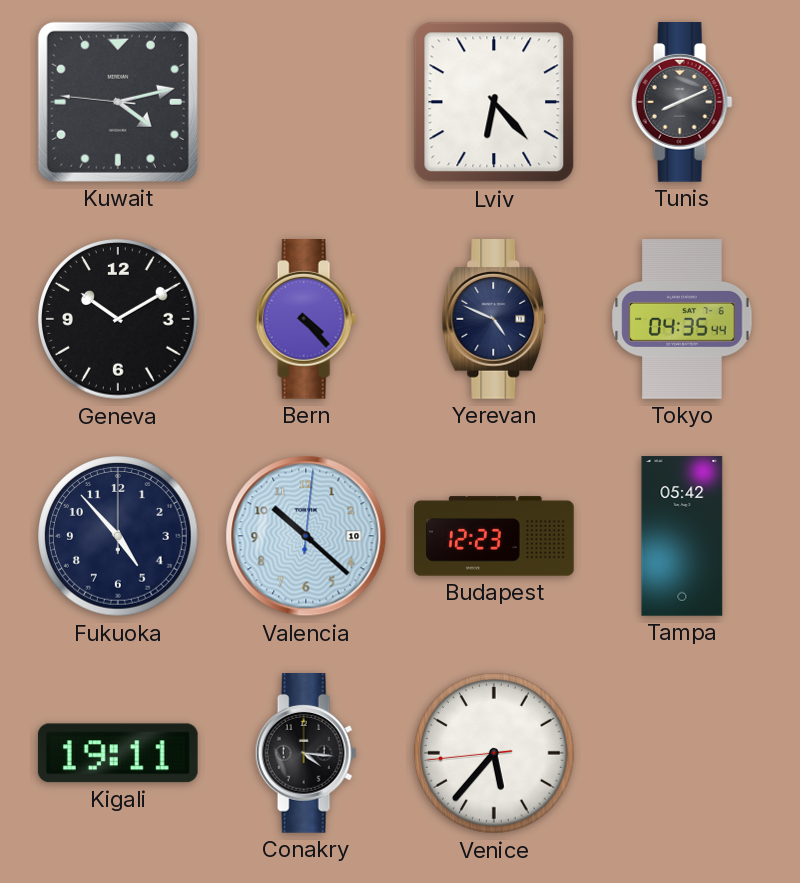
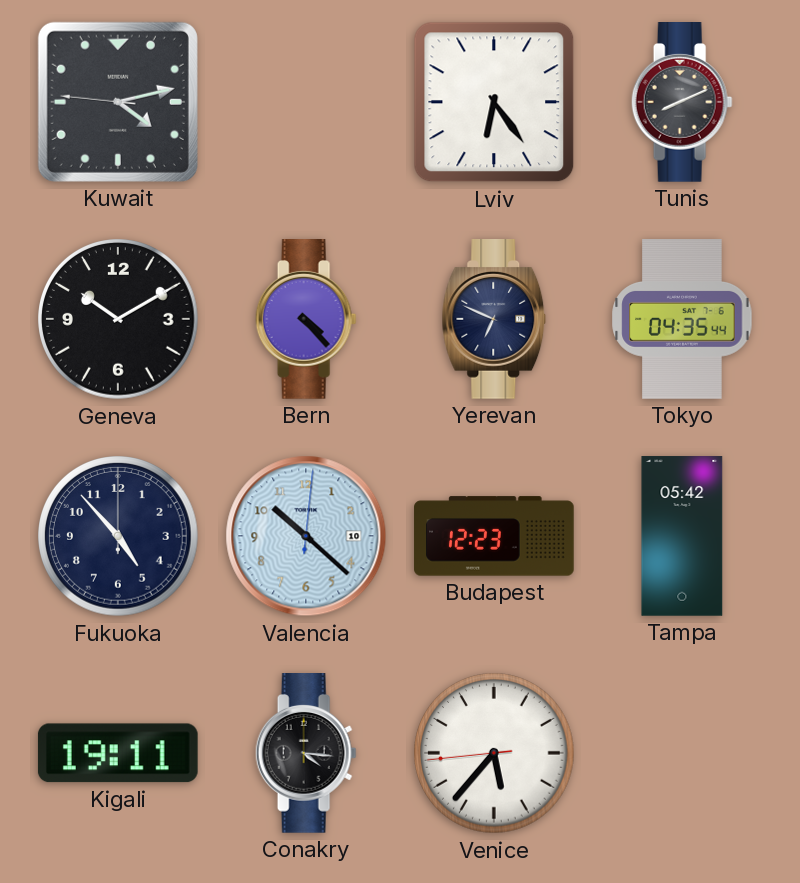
Lviv: 6:23 -> 6:24
Yerevan: 4:49 -> 6:49
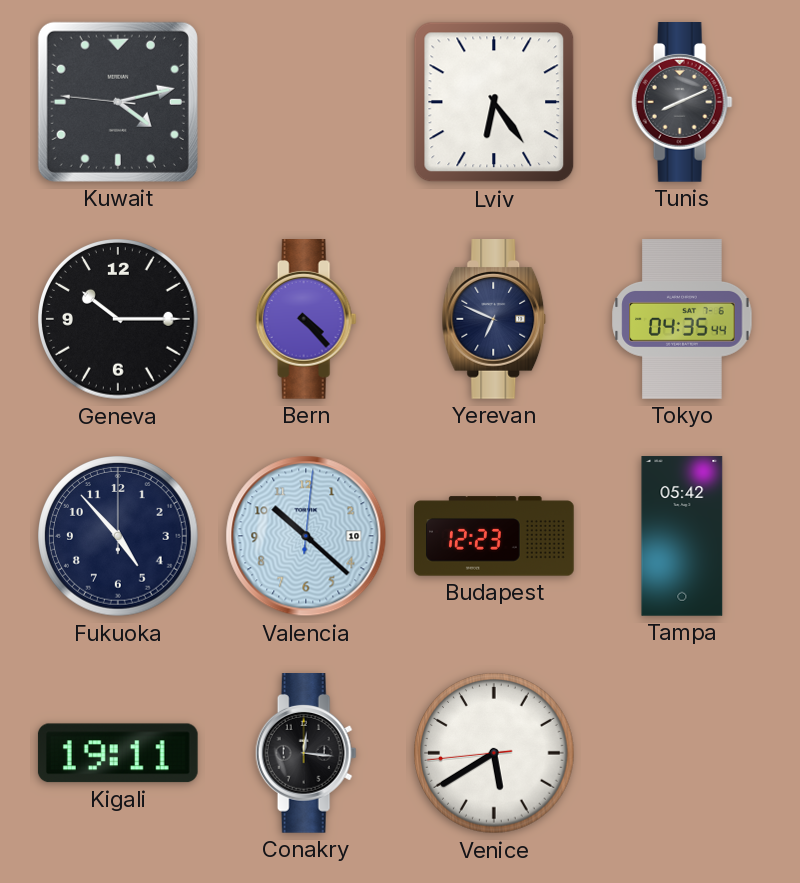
Geneva: 10:10 -> 10:15
Conakry: 4:16 -> 12:16
Venice: 5:36 -> 5:39
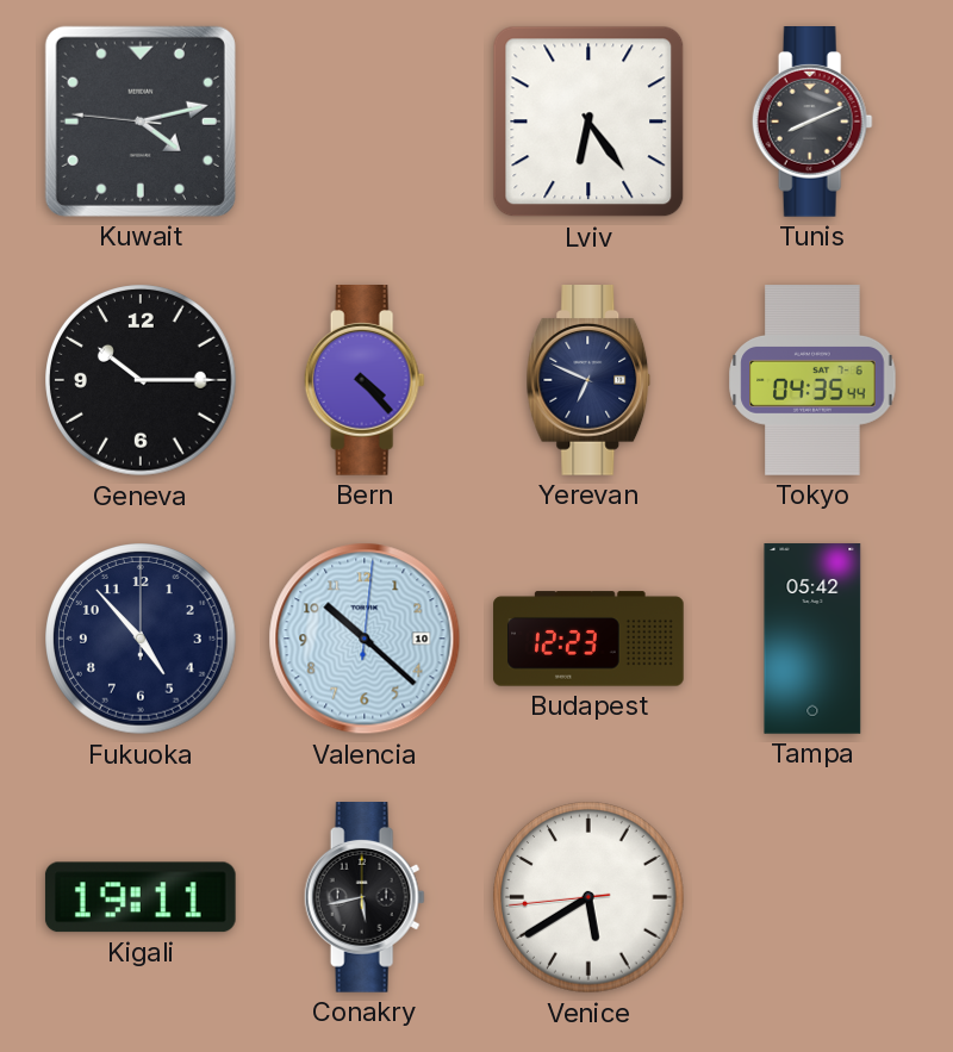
Conakry: 12:16 -> 5:43
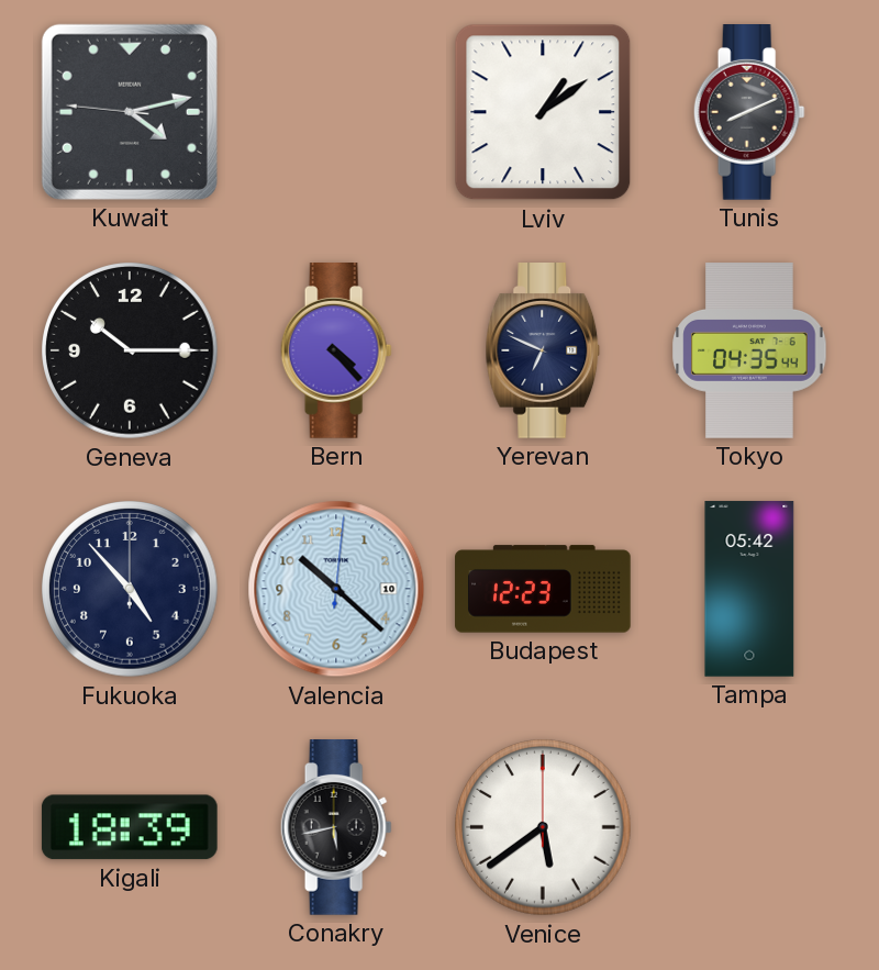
Lviv: 6:24 -> 1:09
Kigali: 19:11 -> 18:39
Venice: 5:39:44 -> 5:39:00
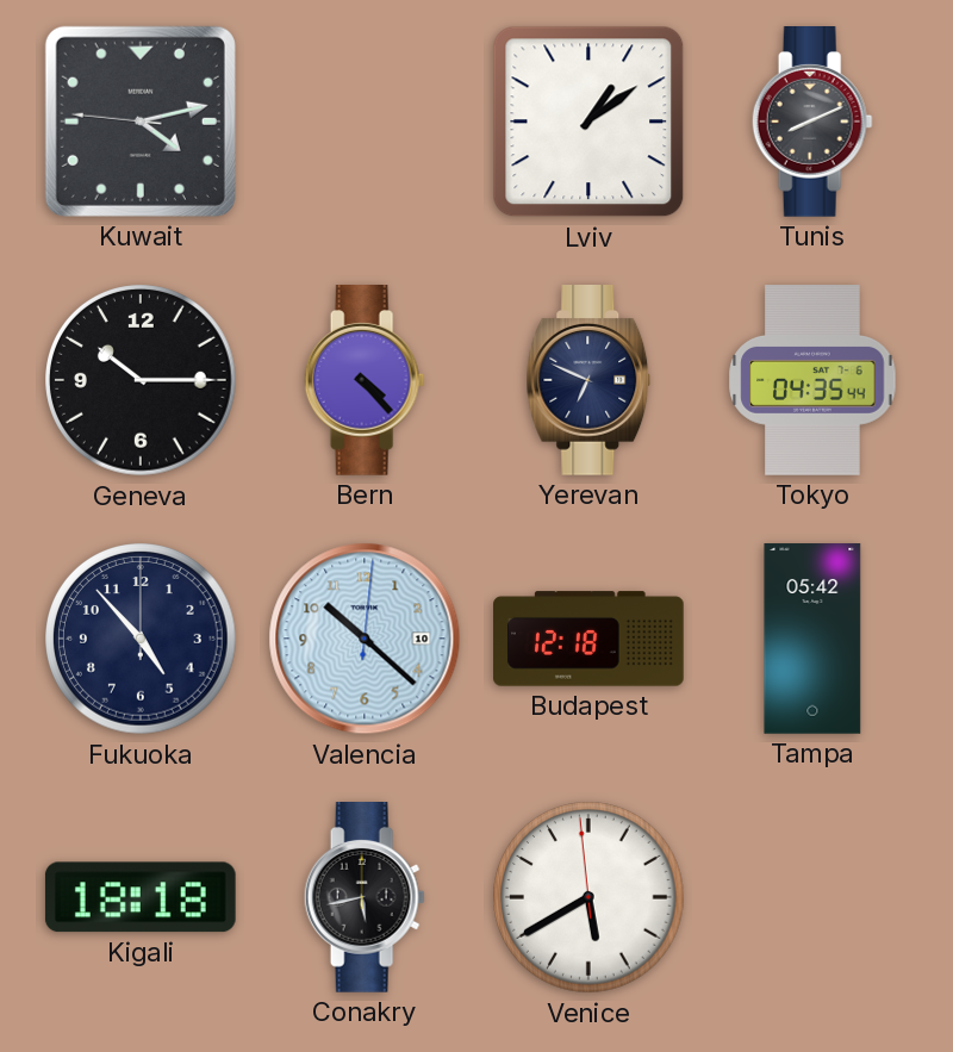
Budapest: 12:23 -> 12:18
Kigali: 18:39 -> 18:18
Venice: 5:39:00 -> 5:39:59
